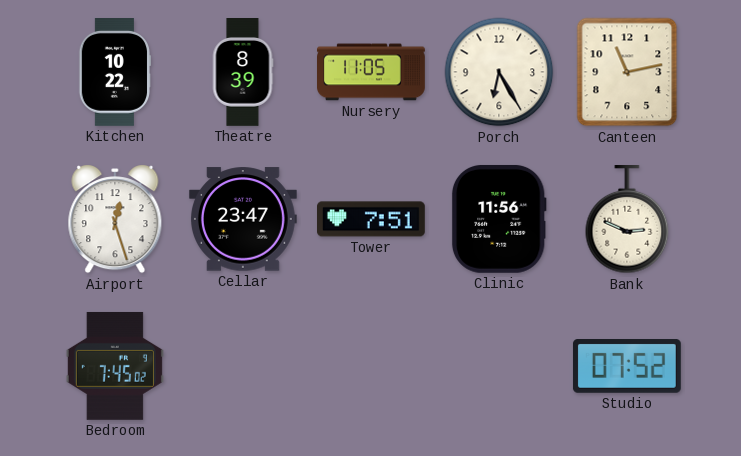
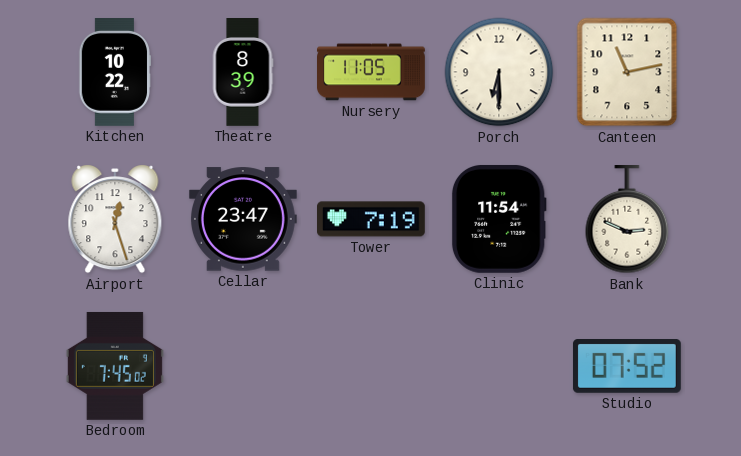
Porch: 6:25 -> 6:30
Tower: 7:51 -> 7:19
Clinic: 11:56 -> 11:54
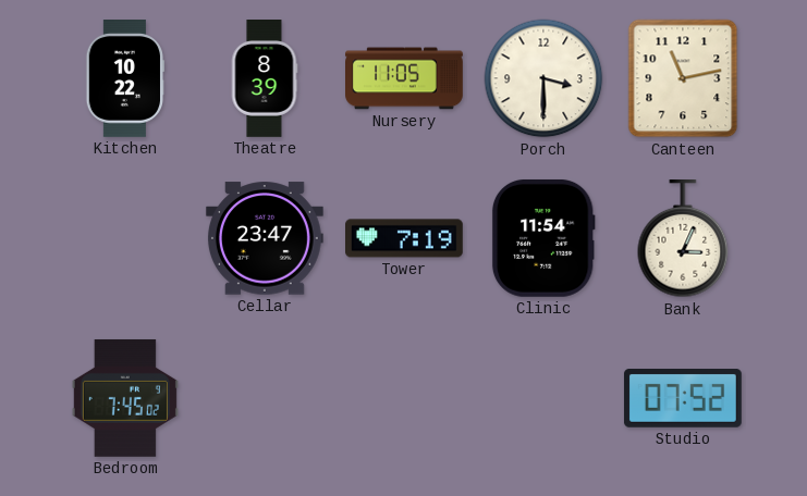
Porch: 6:30 -> 3:30
Airport: 12:27 -> none
Bank: 2:49 -> 3:04
